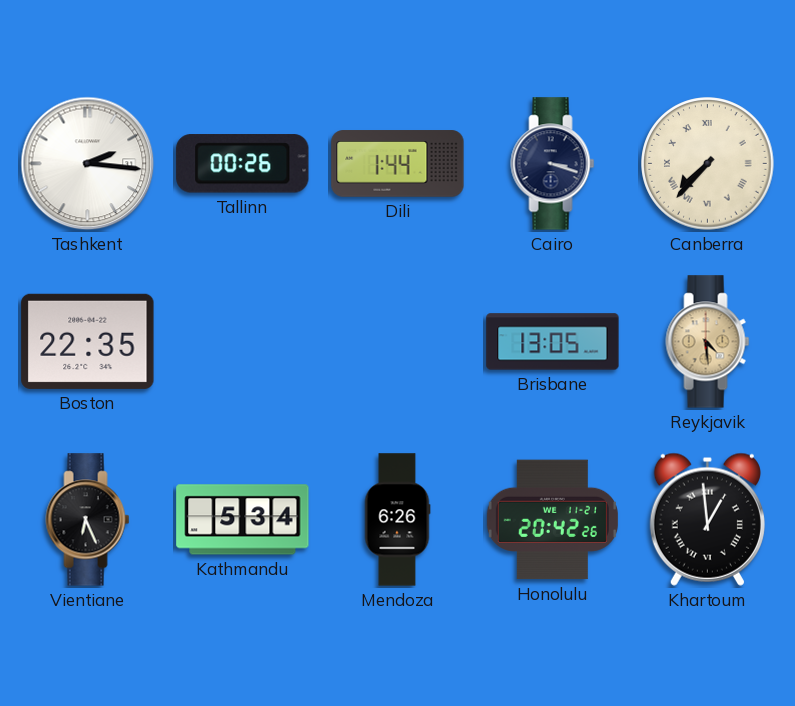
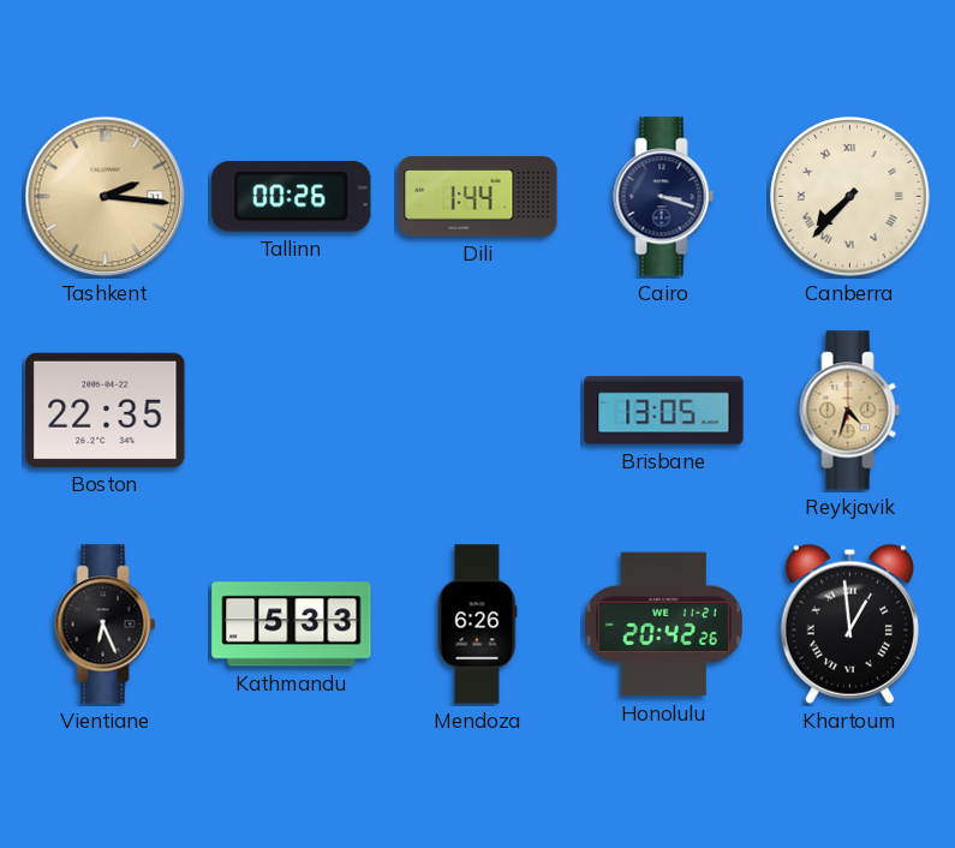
Tashkent dial: white -> champagne
Reykjavik: 4:29 -> 4:33
Kathmandu: 5:34 -> 5:33
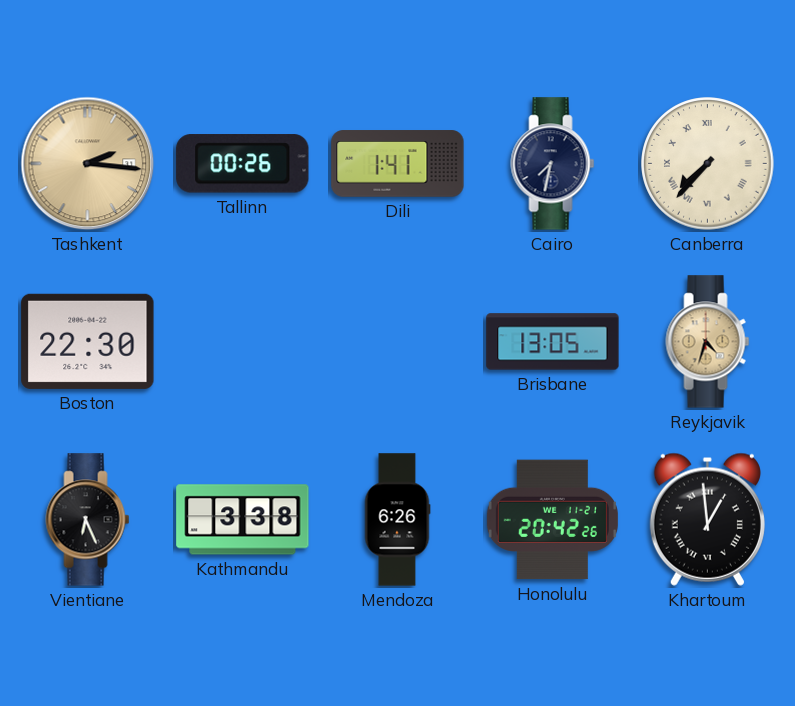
Dili: 1:44 -> 1:41
Cairo: 3:18 -> 7:32
Boston: 22:35 -> 22:30
Kathmandu: 5:33 -> 3:38
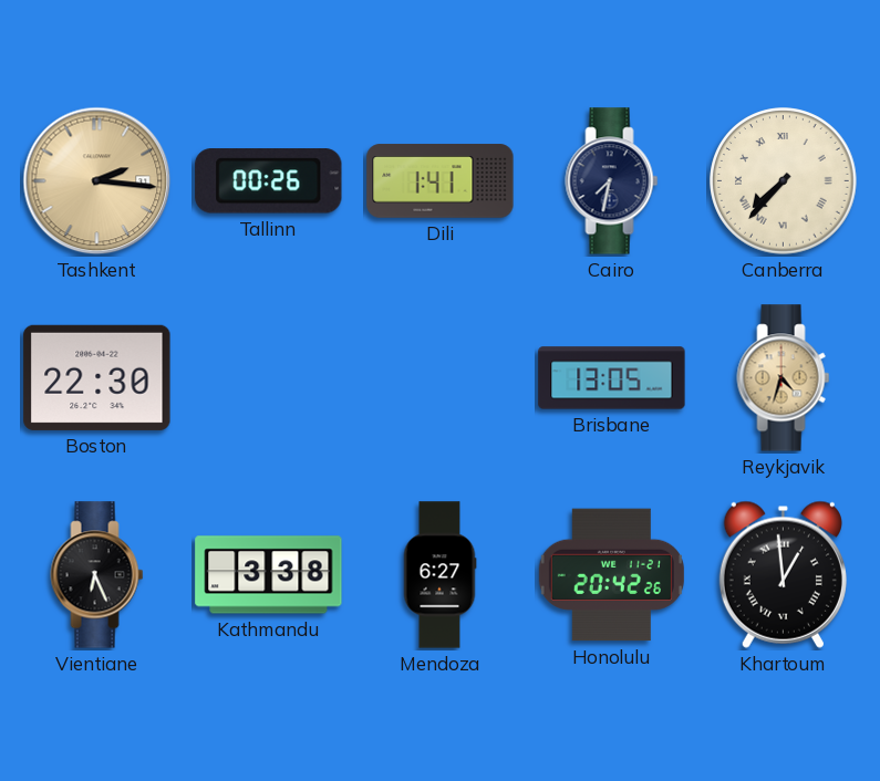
Mendoza: 6:26 -> 6:27
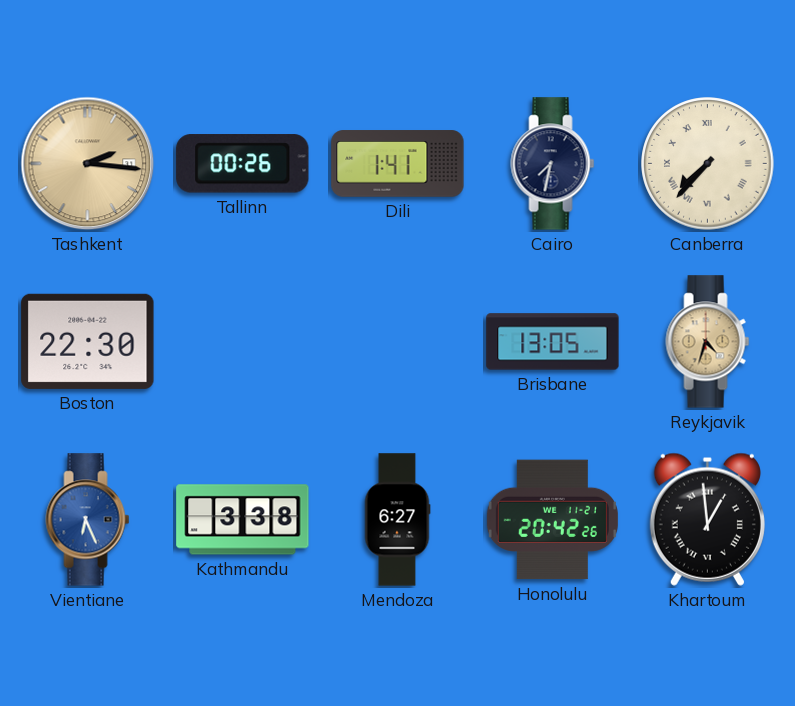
Vientiane dial: black -> blue
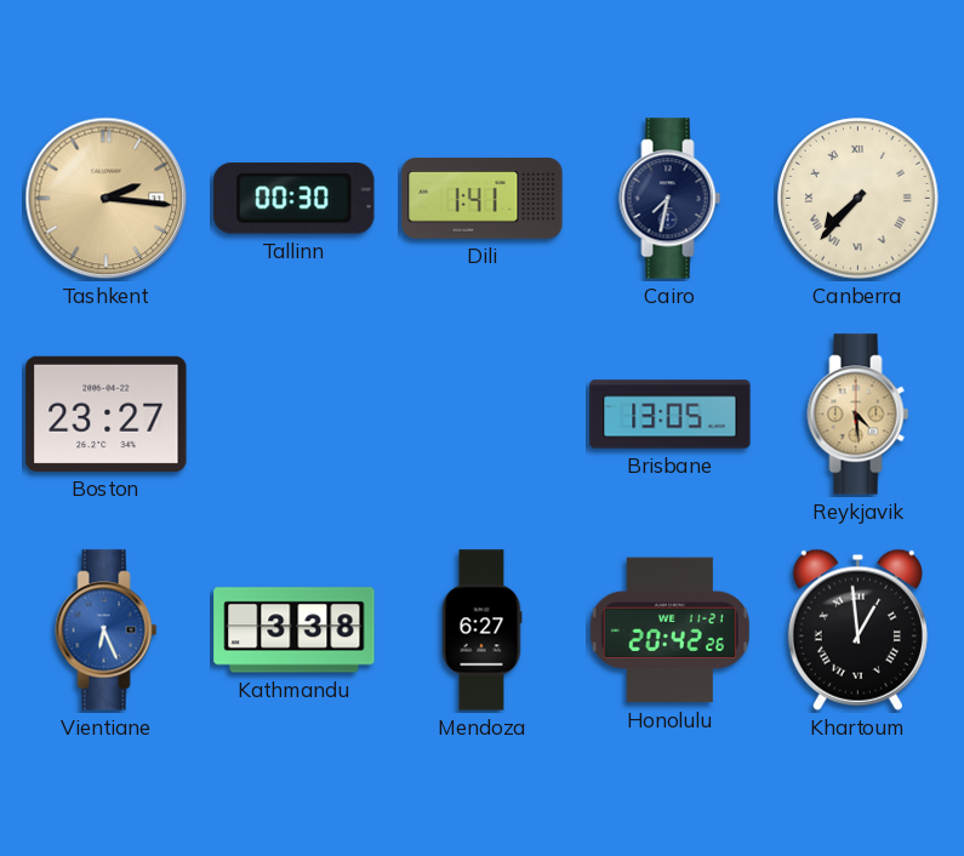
Tallinn: 00:26 -> 00:30
Boston: 22:30 -> 23:27
Reykjavik: 4:33 -> 4:29
